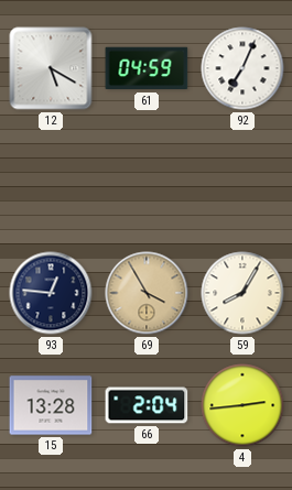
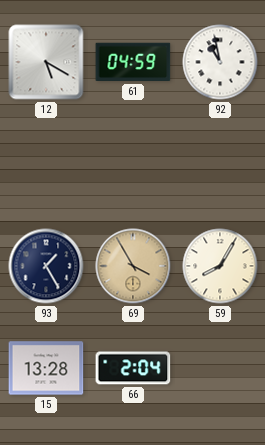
92: 7:04 -> 10:58
93: 12:46 -> 1:25
4: 2:44 -> none
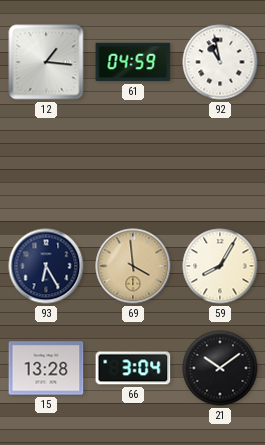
12: 5:20 -> 1:16
93: 1:25 -> 6:25
69: 3:55 -> 3:59
66: 2:04 -> 3:04
21: none -> 10:09
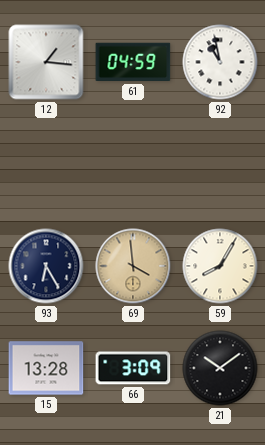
66: 3:04 -> 3:09
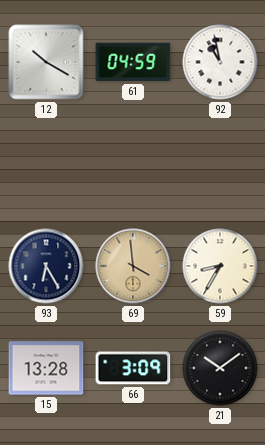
12: 1:16 -> 10:20
59: 8:05 -> 8:35
